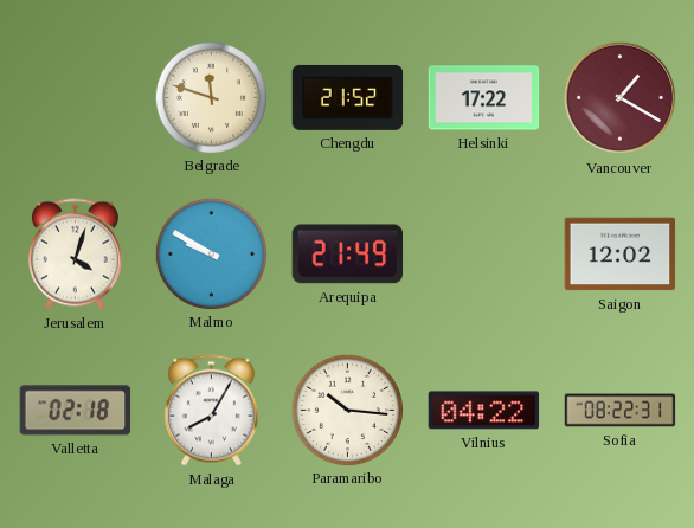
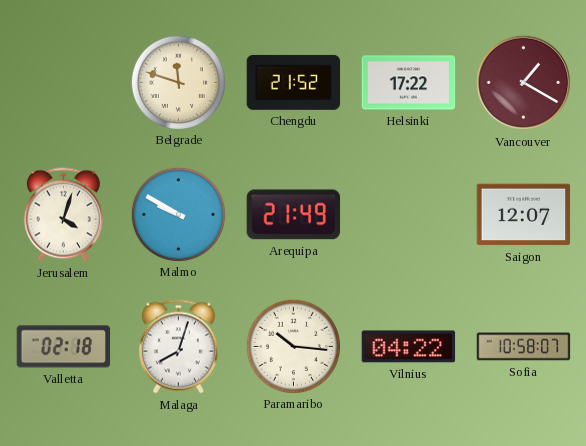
Saigon: 12:02 -> 12:07
Malaga: 8:05 -> 8:03
Sofia: 08:22 -> 10:58
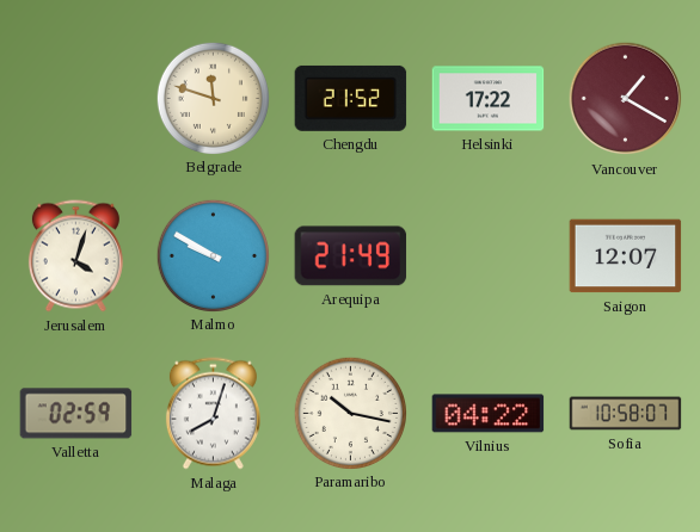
Valletta: 02:18 -> 02:59
Paramaribo: 10:16 -> 10:17
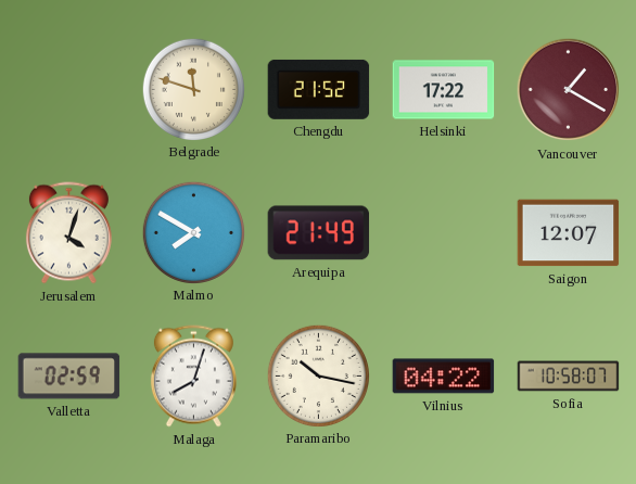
Malmo: 9:50 -> 7:50
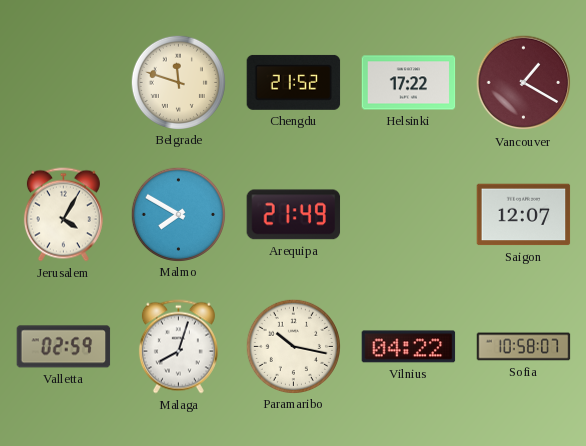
Jerusalem: 4:03 -> 4:05
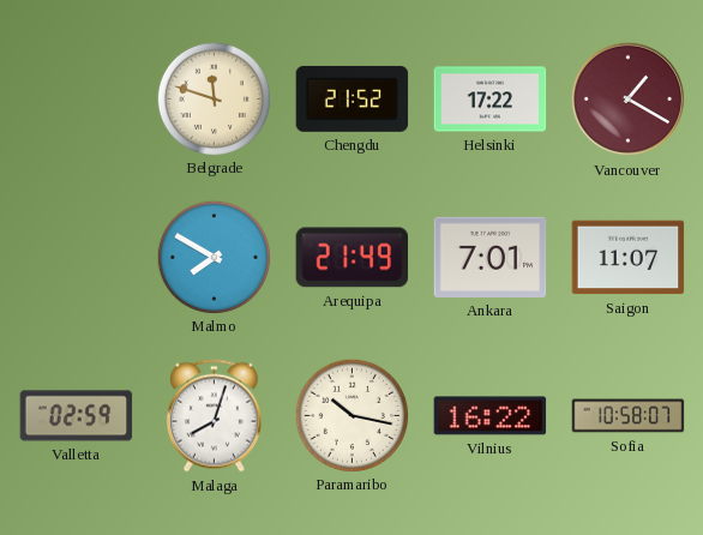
Jerusalem: 4:05 -> none
Ankara: none -> 7:01
Saigon: 12:07 -> 11:07
Vilnius: 04:22 -> 16:22
